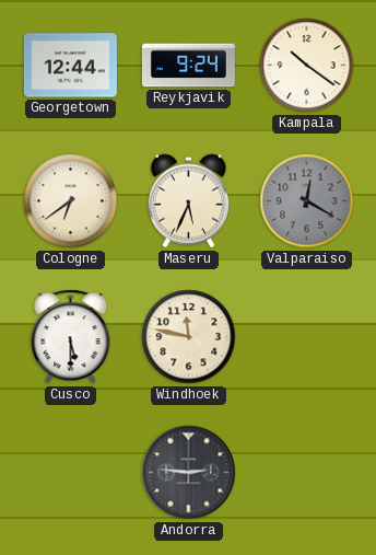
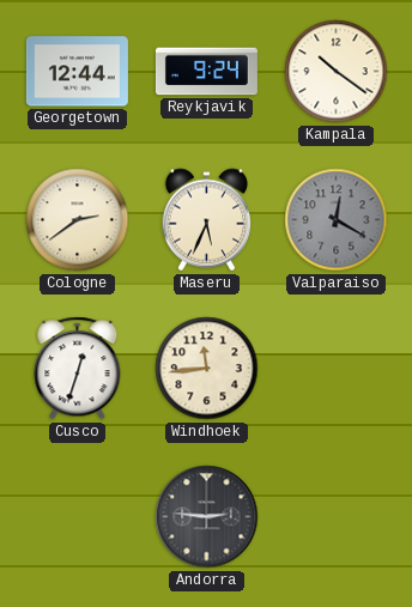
Cologne: 6:39 -> 2:39
Cusco: 5:30 -> 12:33
Windhoek: 11:47 -> 11:44
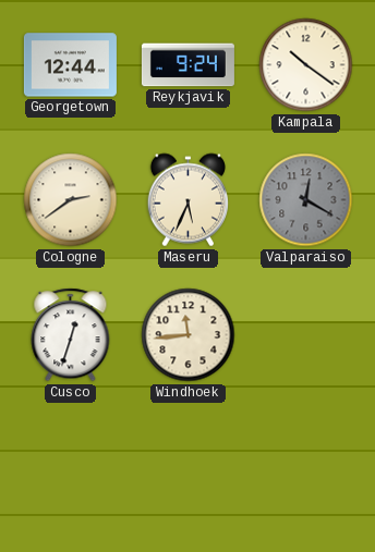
Andorra: 2:46 -> none
